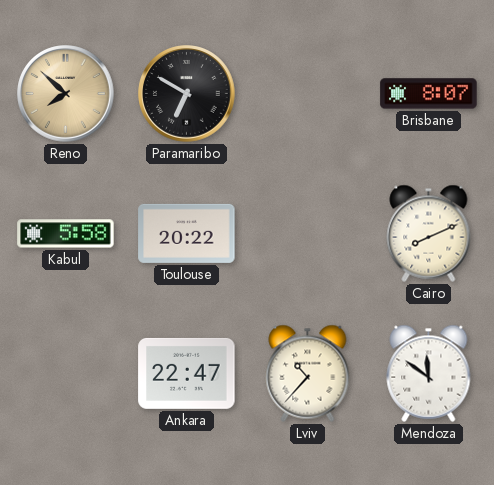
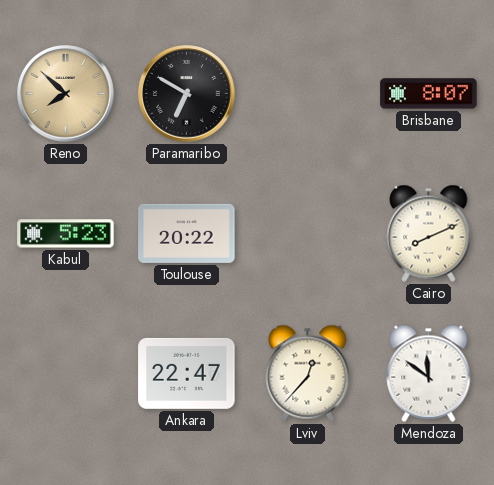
Kabul: 5:58 -> 5:23
Lviv: 10:37 -> 12:37
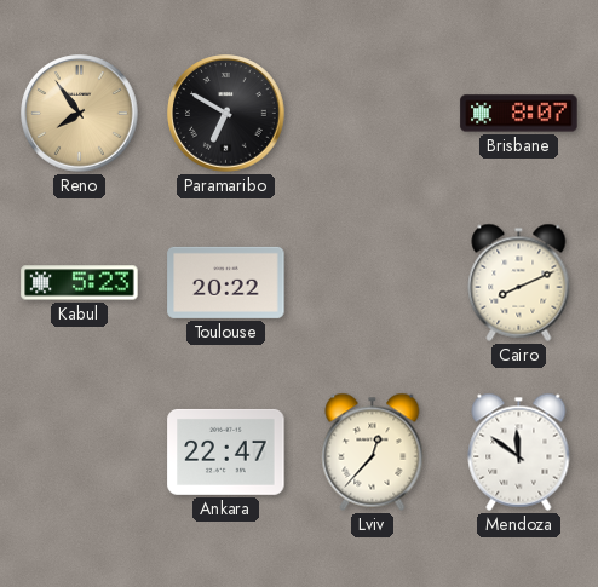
Reno: 7:52 -> 7:54
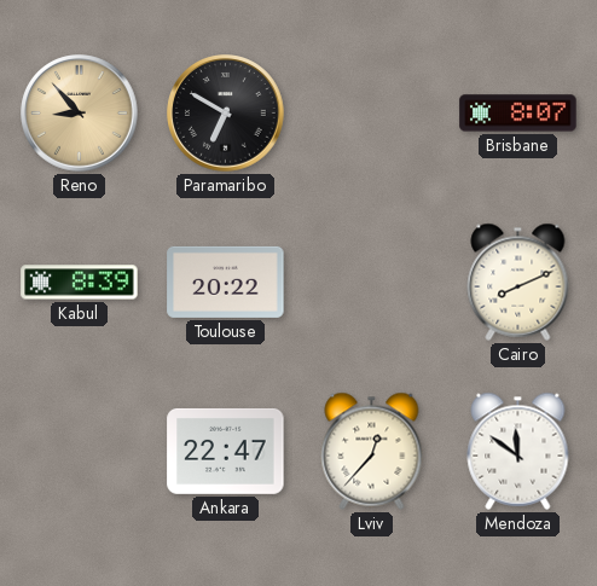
Reno: 7:54 -> 8:53
Kabul: 5:23 -> 8:39
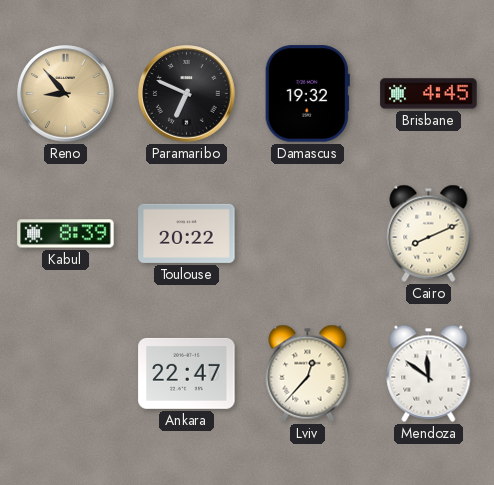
Paramaribo: 6:50 -> 6:49
Damascus: none -> 19:32
Brisbane: 8:07 -> 4:45
